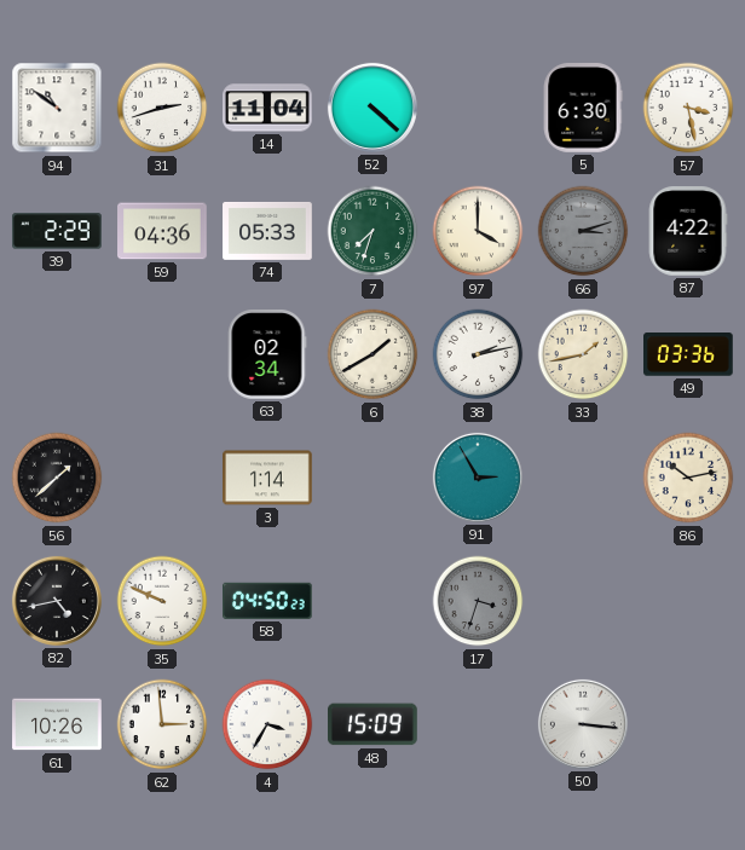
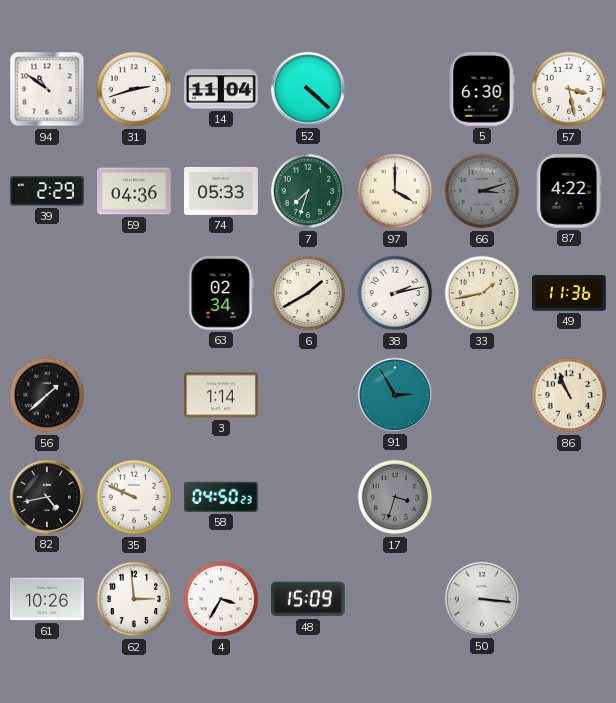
49: 03:36 -> 11:36
86: 10:13 -> 10:56
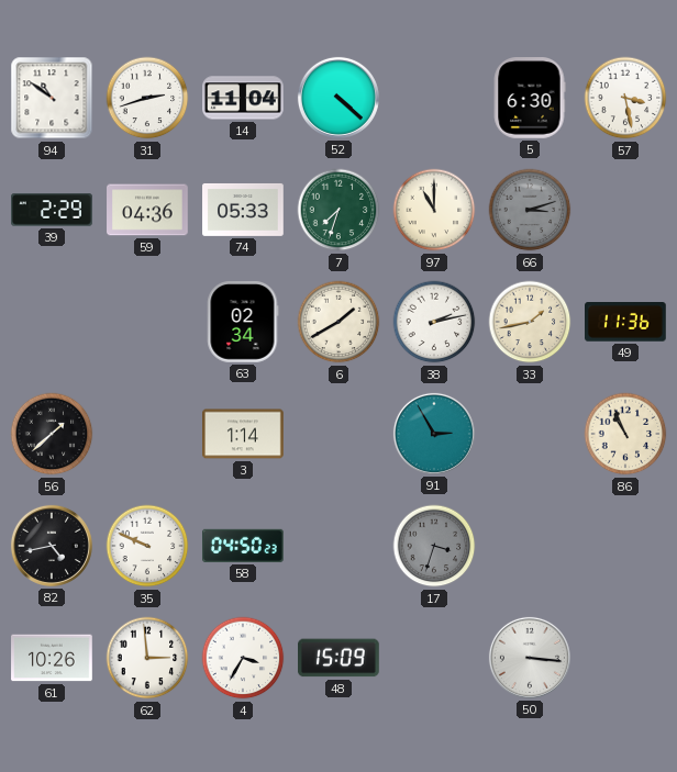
97: 4:00 -> 11:00
87: 4:22 -> none
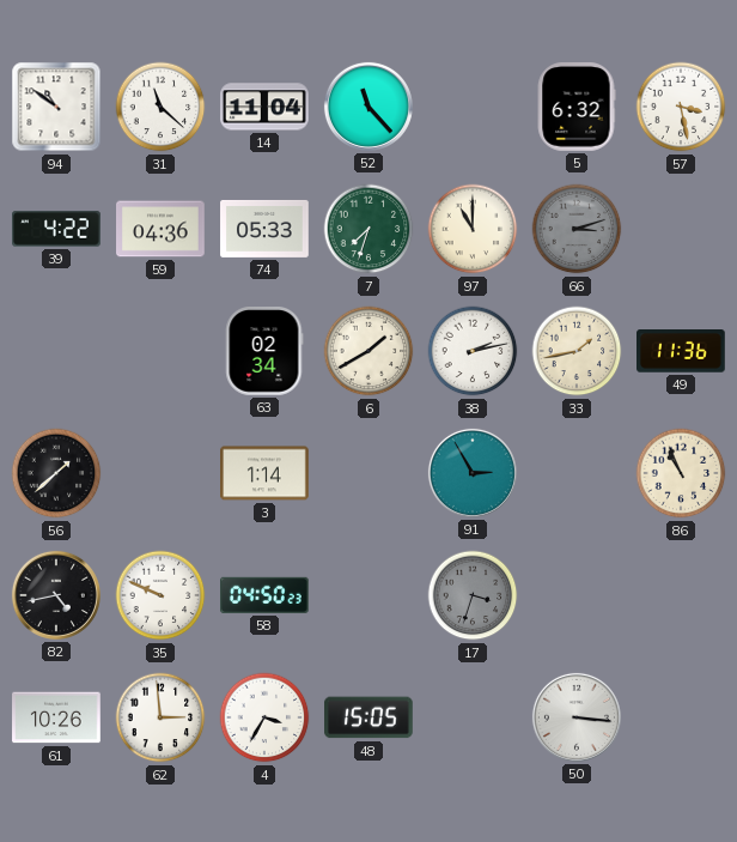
31: 2:42 -> 11:22
52: 4:22 -> 11:23
5: 6:30 -> 6:32
39: 2:29 -> 4:22
48: 15:09 -> 15:05
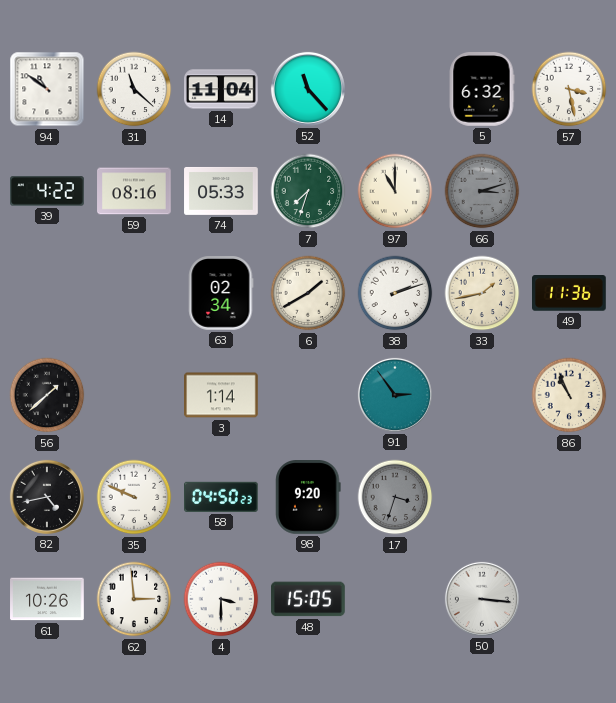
59: 04:36 -> 08:16
38: 2:13 -> 2:12
91: 2:55 -> 2:54
98: none -> 9:20
4: 3:35 -> 3:30
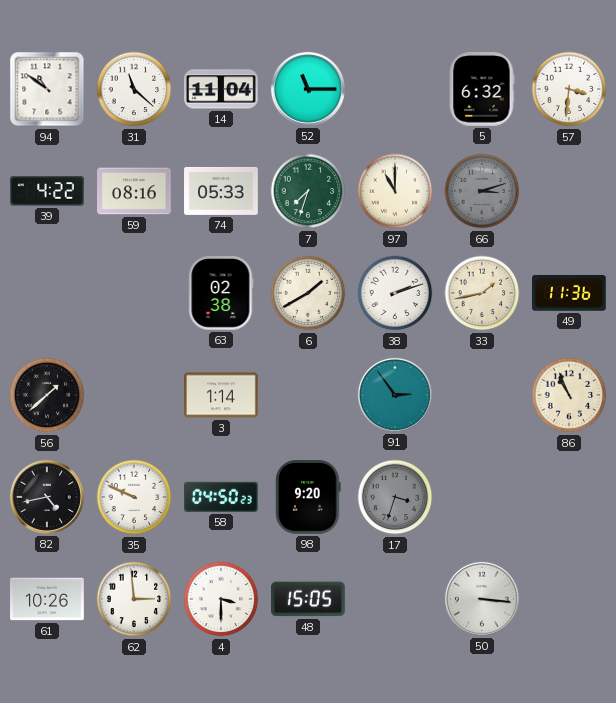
52: 11:23 -> 11:15
57: 3:28 -> 3:31
63: 02:34 -> 02:38
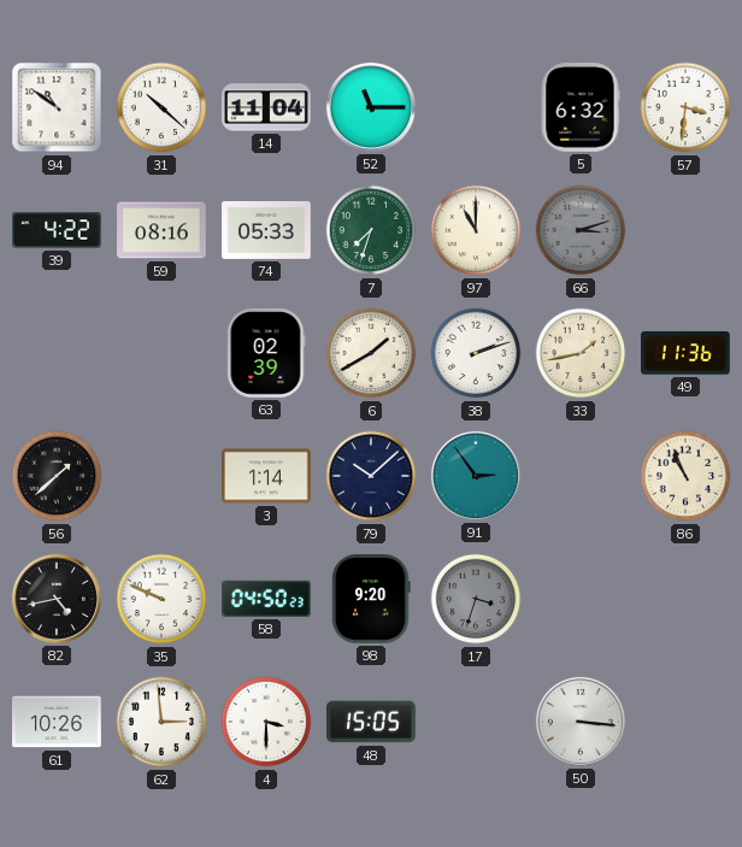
31: 11:22 -> 10:22
63: 02:38 -> 02:39
79: none -> 10:08
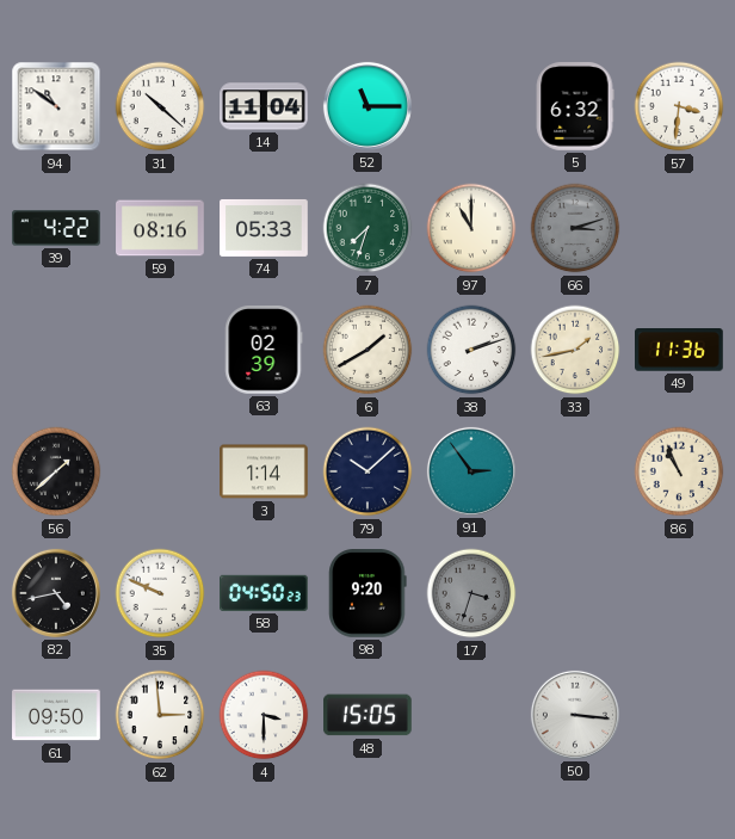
61: 10:26 -> 09:50
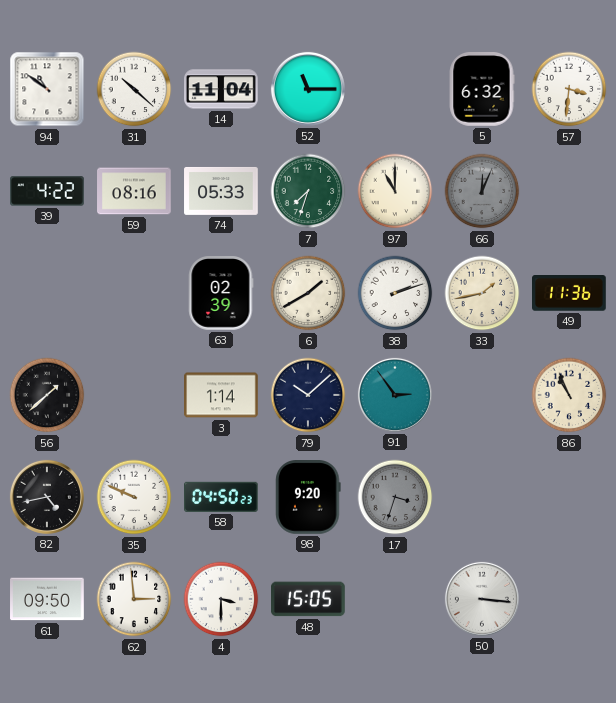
66: 3:12 -> 12:04
